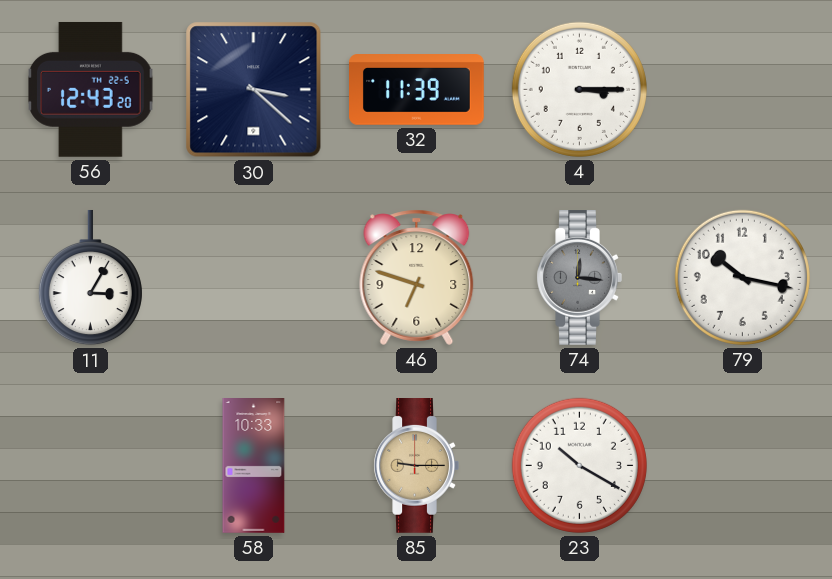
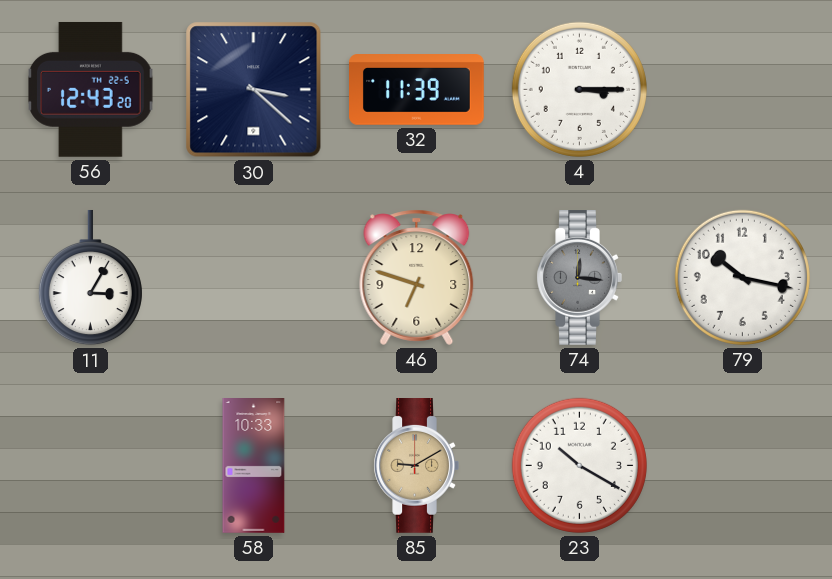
85: 9:15 -> 9:10
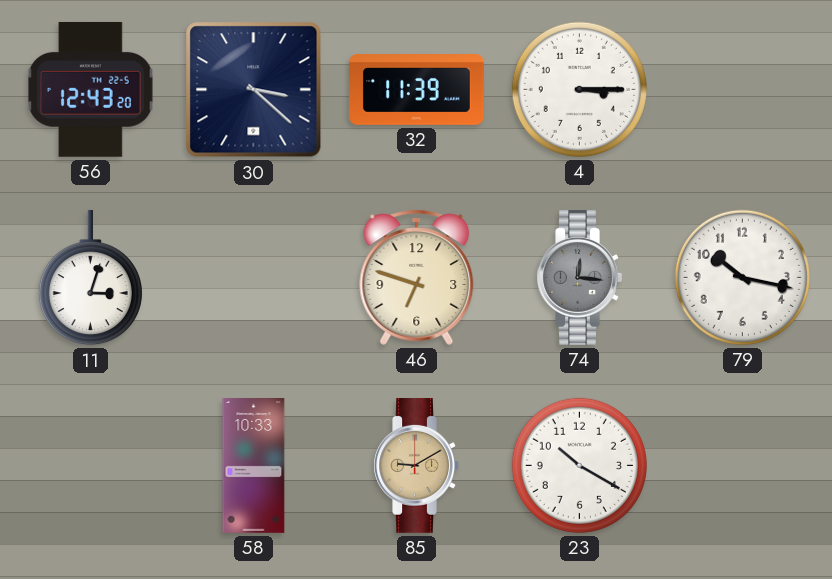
11: 3:05 -> 3:03
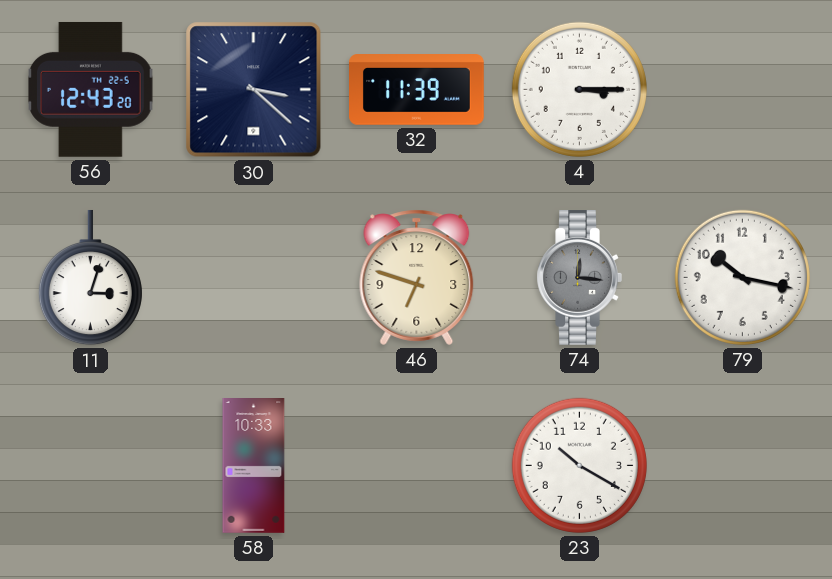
85: 9:10 -> none
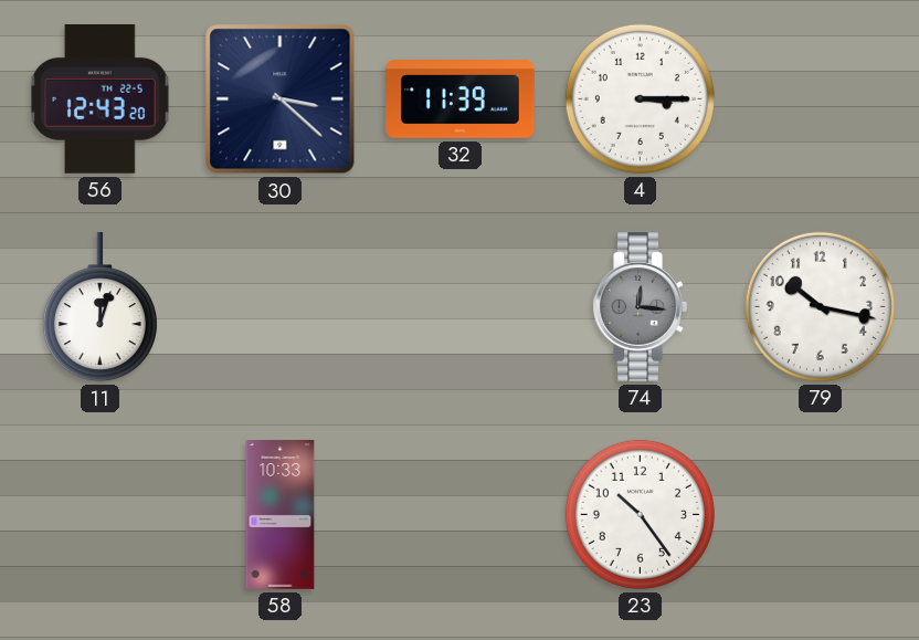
11: 3:03 -> 12:03
46: 6:48 -> none
23: 10:20 -> 10:24
